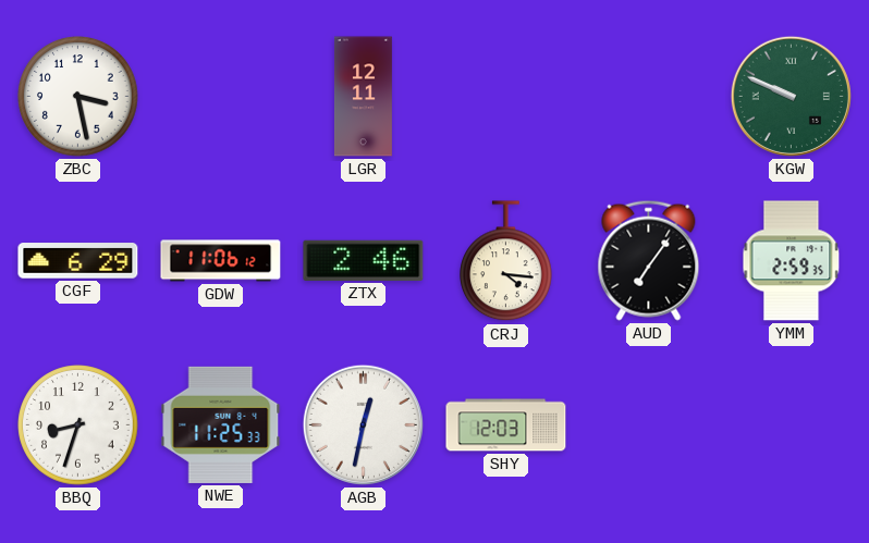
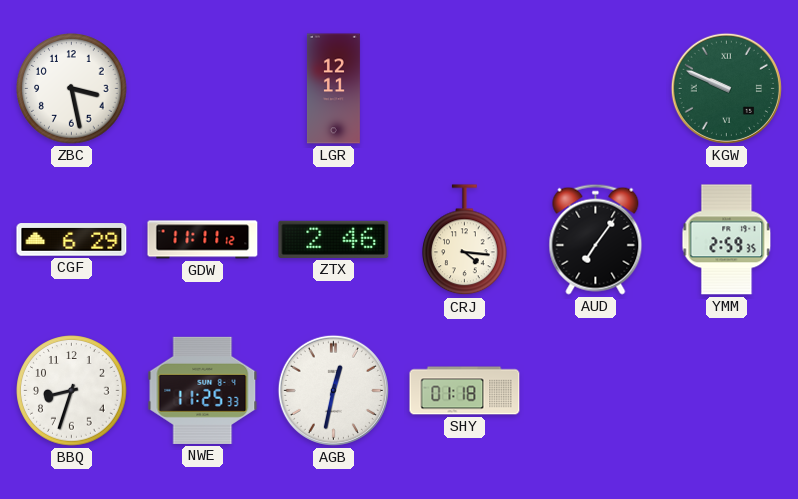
GDW: 11:06 -> 11:11
SHY: 12:03 -> 01:18
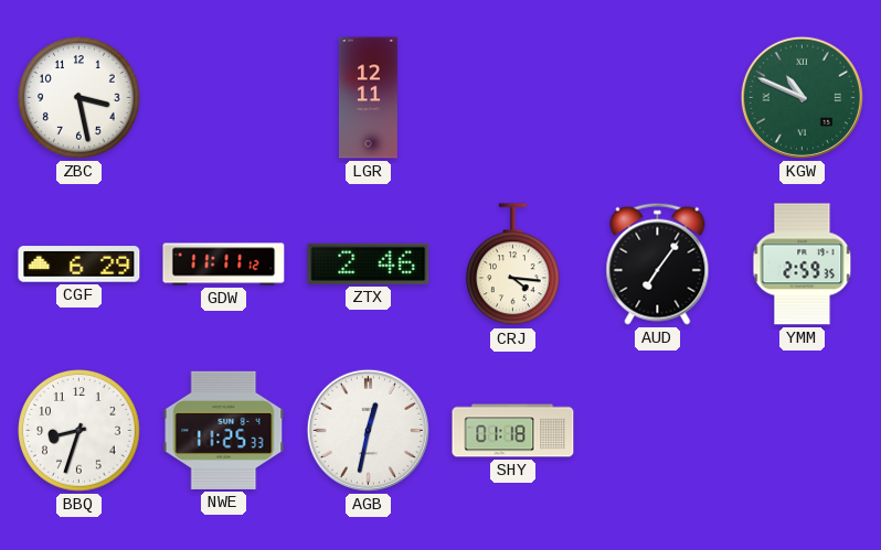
KGW: 9:49 -> 10:49
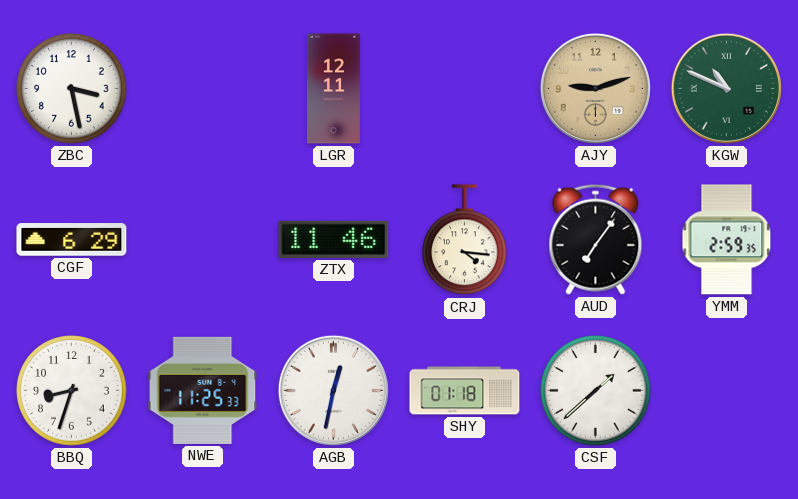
AJY: none -> 9:12
GDW: 11:11 -> none
ZTX: 2:46 -> 11:46
CSF: none -> 1:38
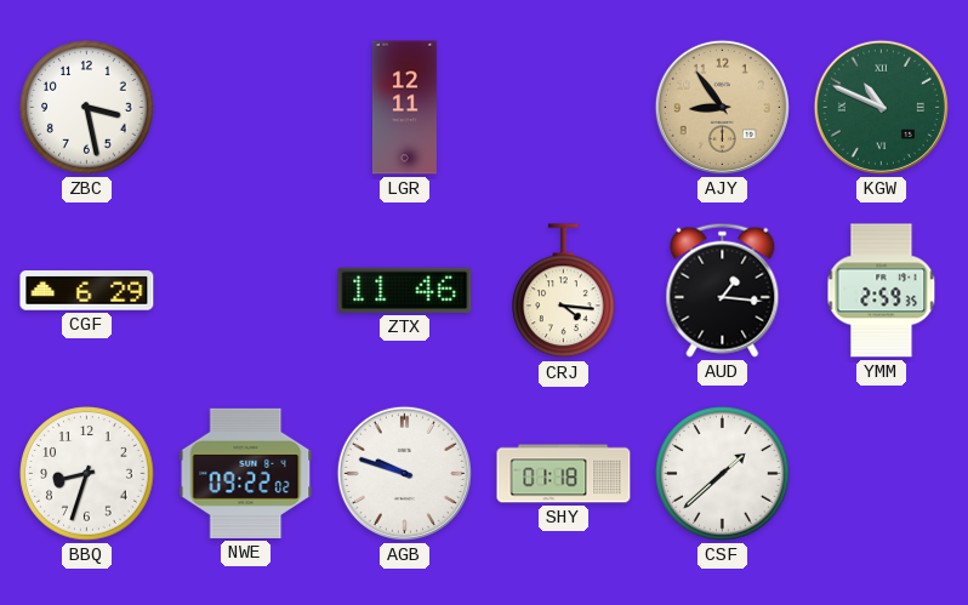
AJY: 9:12 -> 8:54
AUD: 7:06 -> 1:16
NWE: 11:25 -> 09:22
AGB: 12:32 -> 9:48
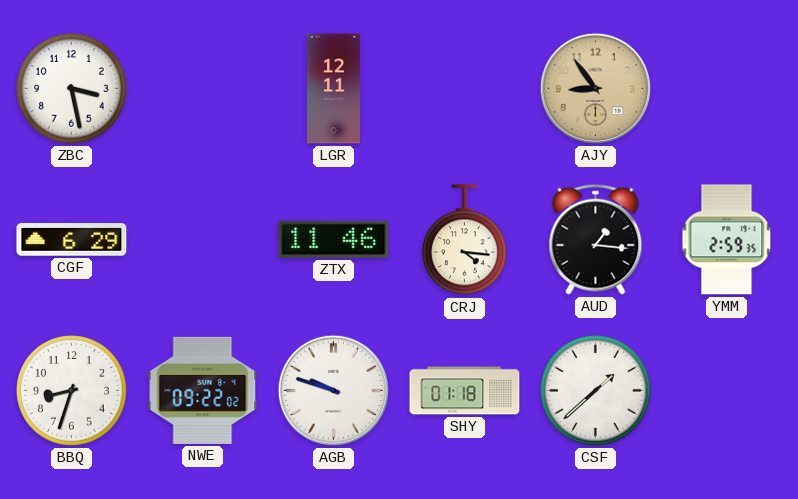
KGW: 10:49 -> none
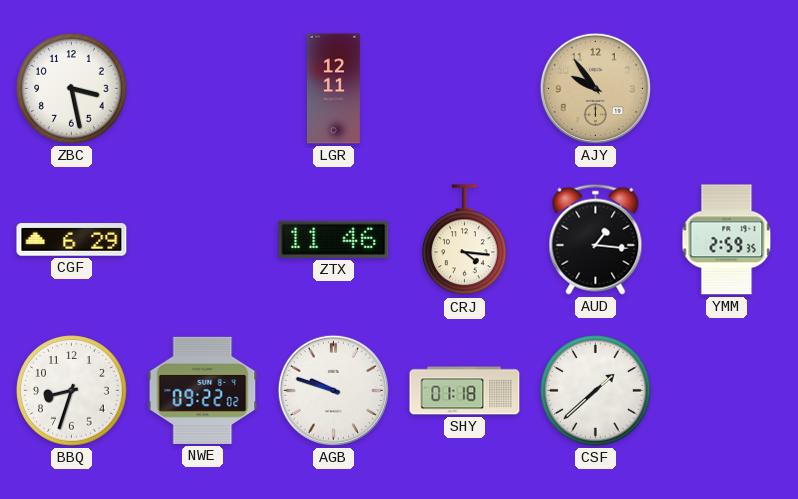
AJY: 8:54 -> 9:54
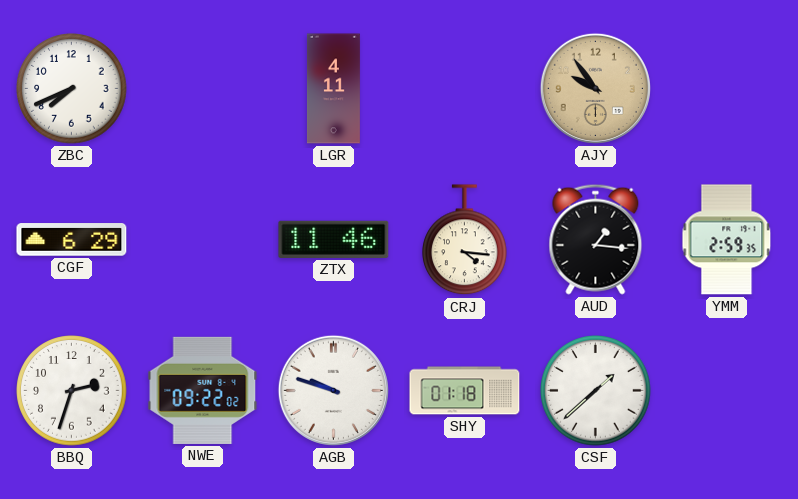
ZBC: 3:28 -> 7:41
LGR: 12:11 -> 4:11
BBQ: 8:33 -> 2:33
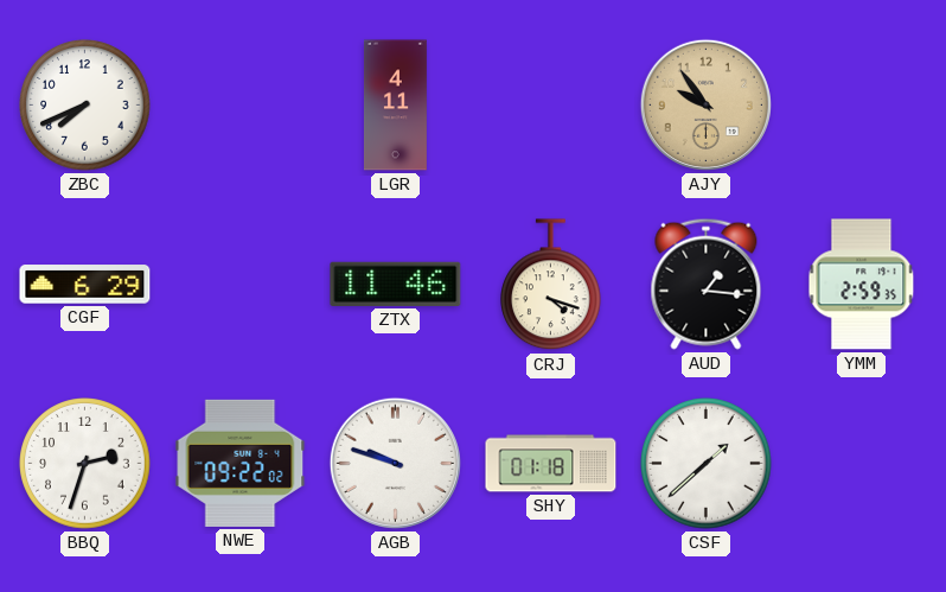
CRJ: 4:16 -> 4:18
